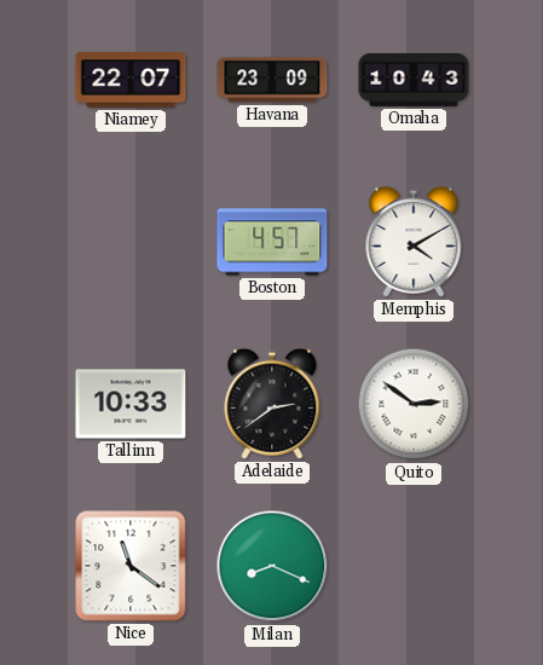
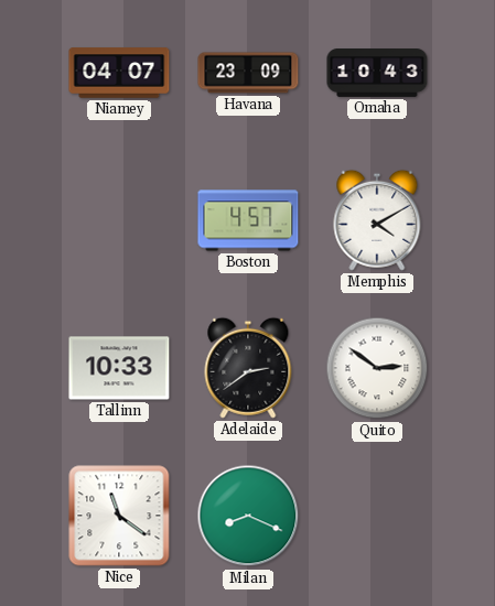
Niamey: 22:07 -> 04:07
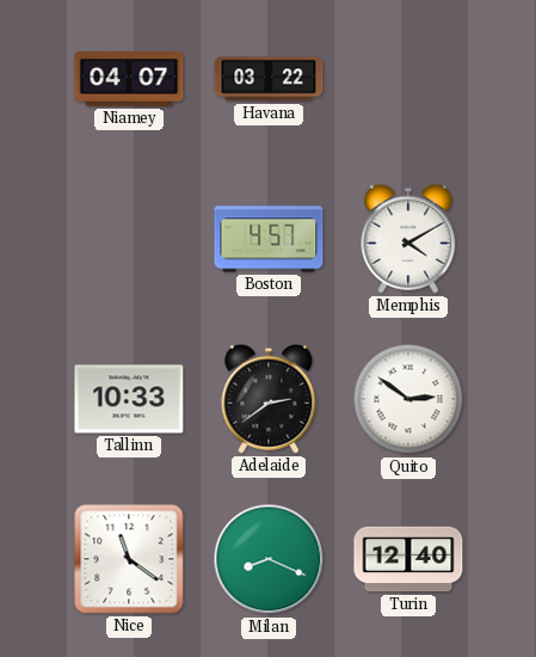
Havana: 23:09 -> 03:22
Omaha: 10:43 -> none
Turin: none -> 12:40
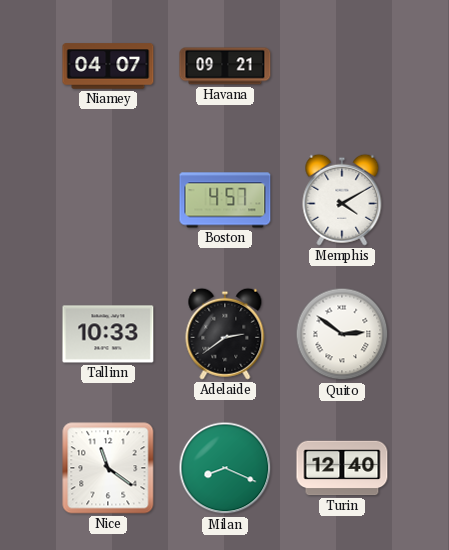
Havana: 03:22 -> 09:21
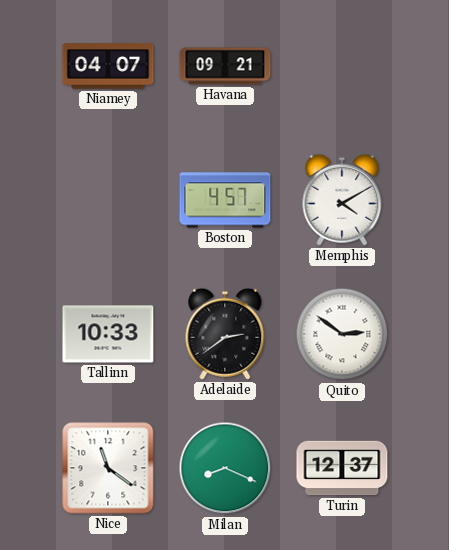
Turin: 12:40 -> 12:37
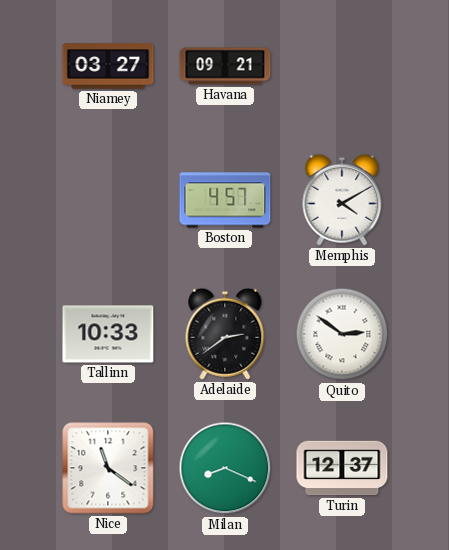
Niamey: 04:07 -> 03:27
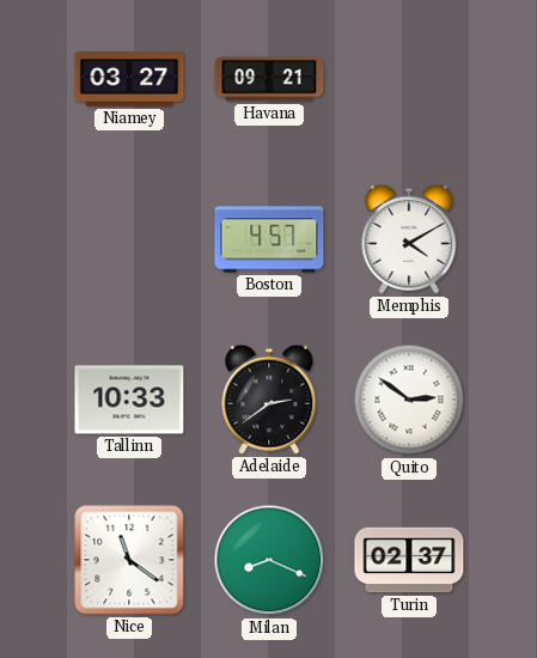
Turin: 12:37 -> 02:37
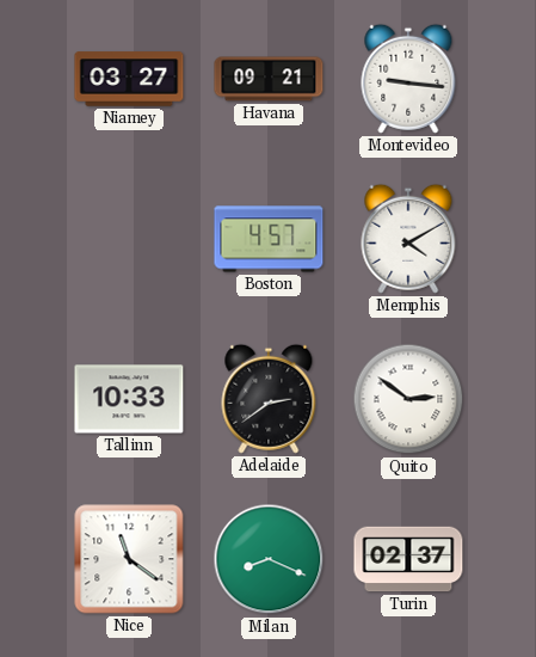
Montevideo: none -> 9:16
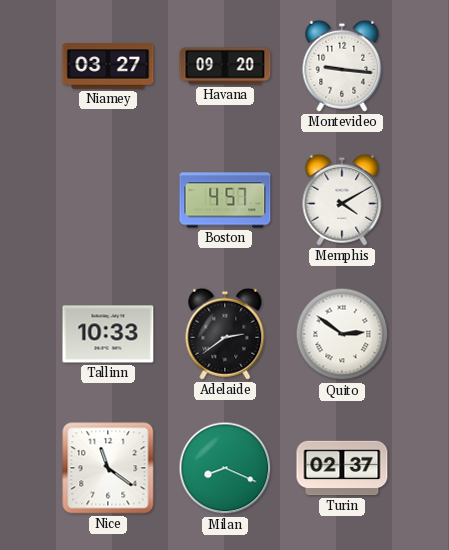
Havana: 09:21 -> 09:20
